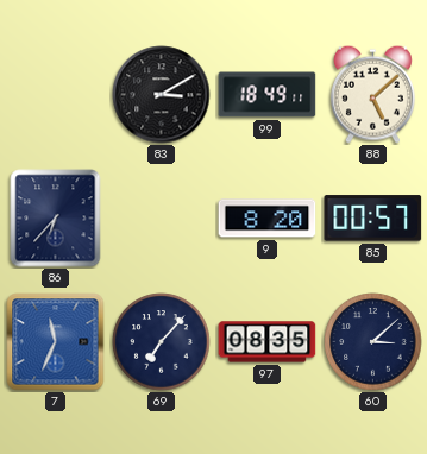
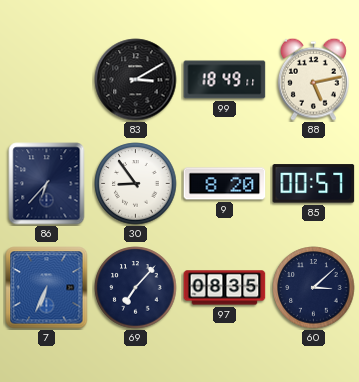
88: 5:08 -> 5:13
30: none -> 8:54
7: 11:34 -> 6:34
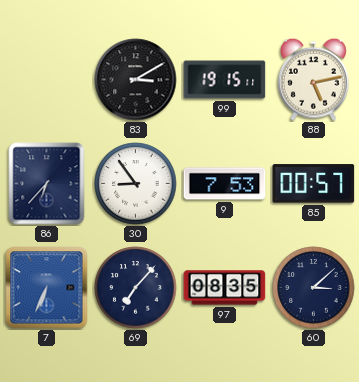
99: 18:49 -> 19:15
9: 8:20 -> 7:53
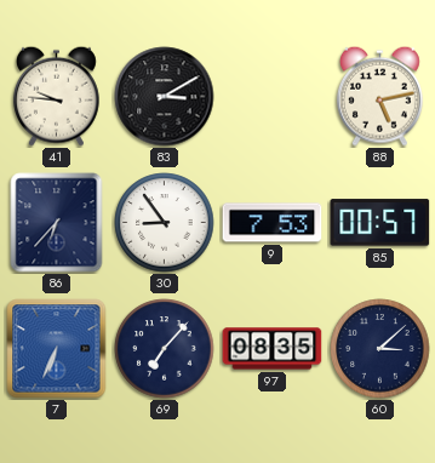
41: none -> 9:46
99: 19:15 -> none
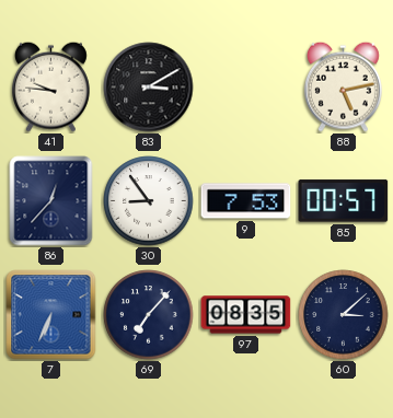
86: 6:37 -> 12:37
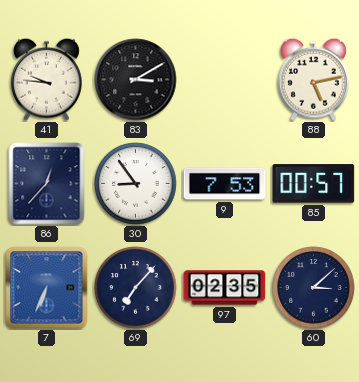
97: 08:35 -> 02:35
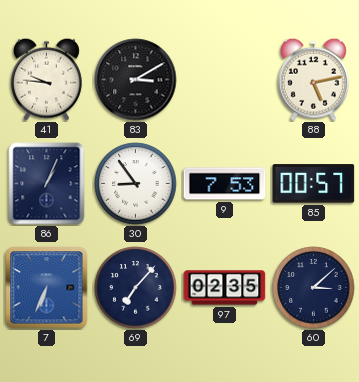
86: 12:37 -> 1:04
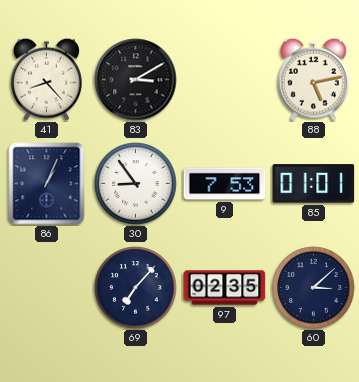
41: 9:46 -> 8:23
85: 00:57 -> 01:01
7: 6:34 -> none
